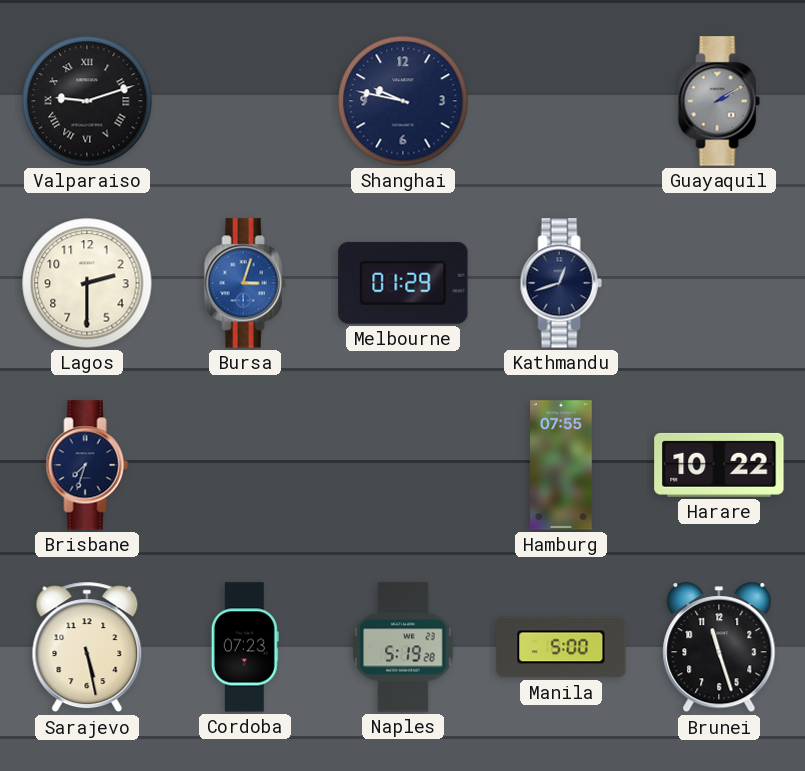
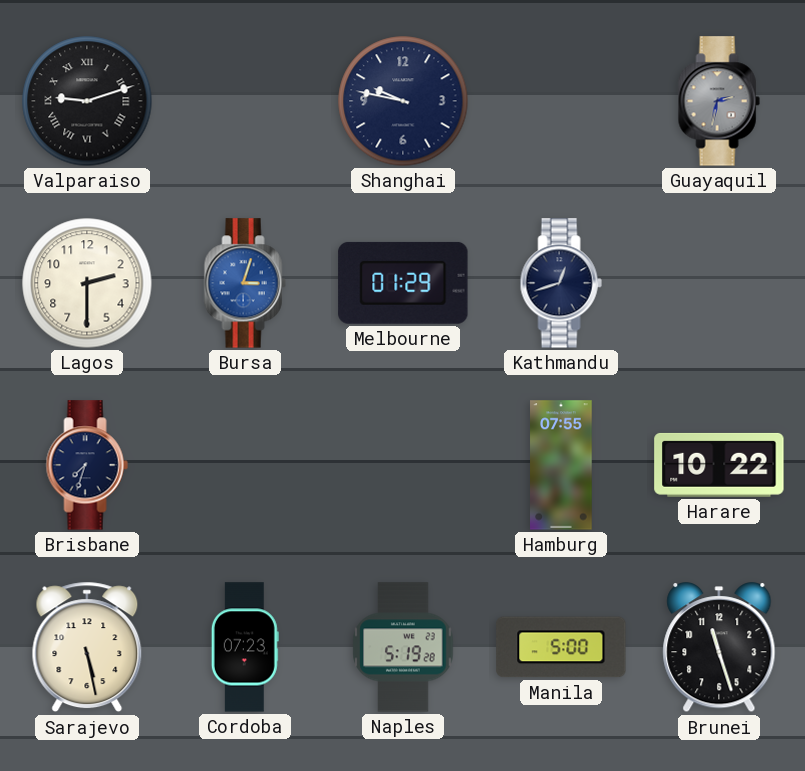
Guayaquil: 2:10 -> 2:32
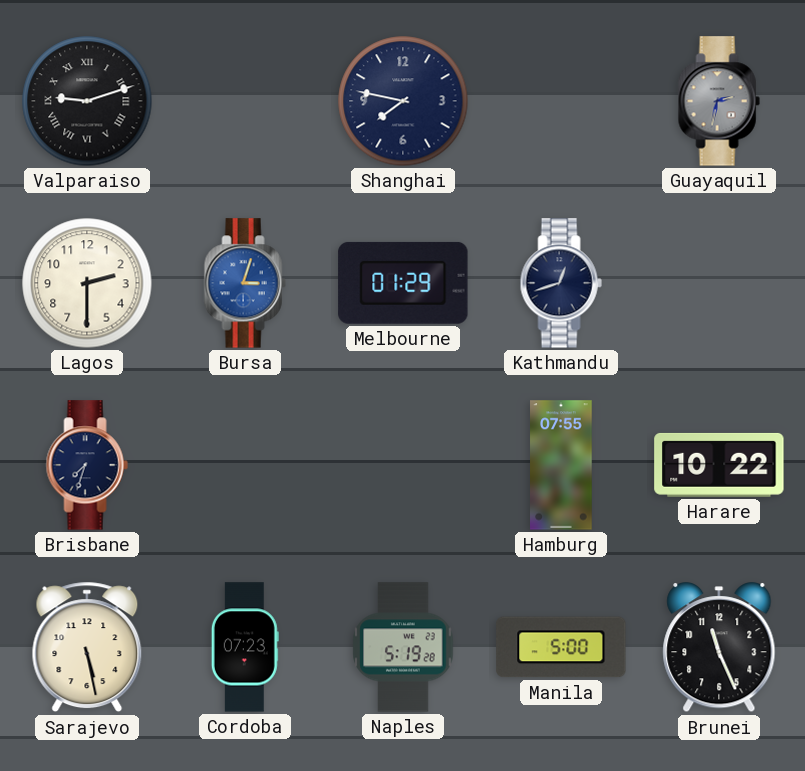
Shanghai: 9:47 -> 7:47
Brunei: 11:27 -> 11:26
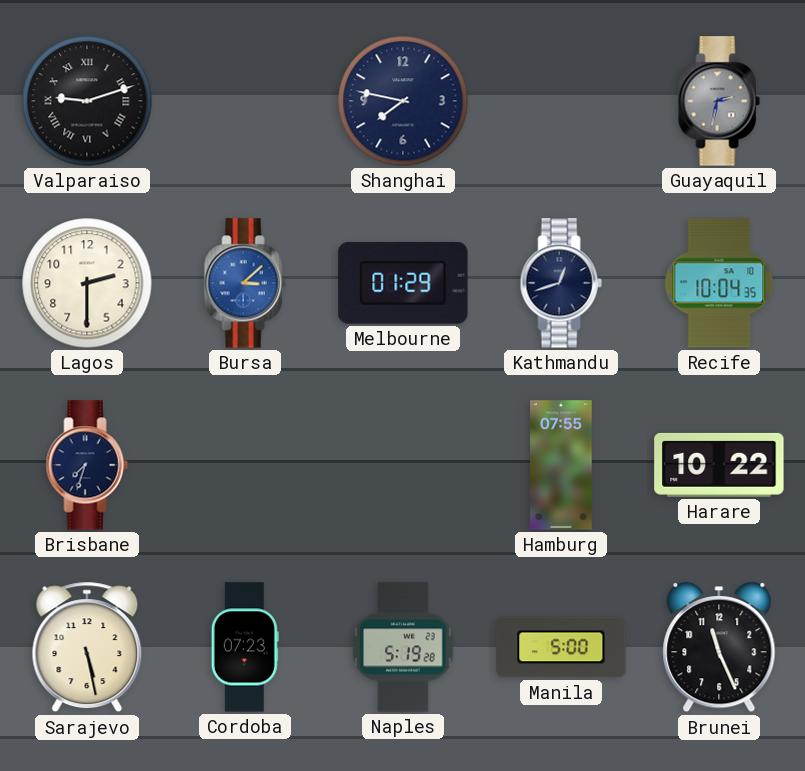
Bursa: 3:03 -> 3:08
Recife: none -> 10:04
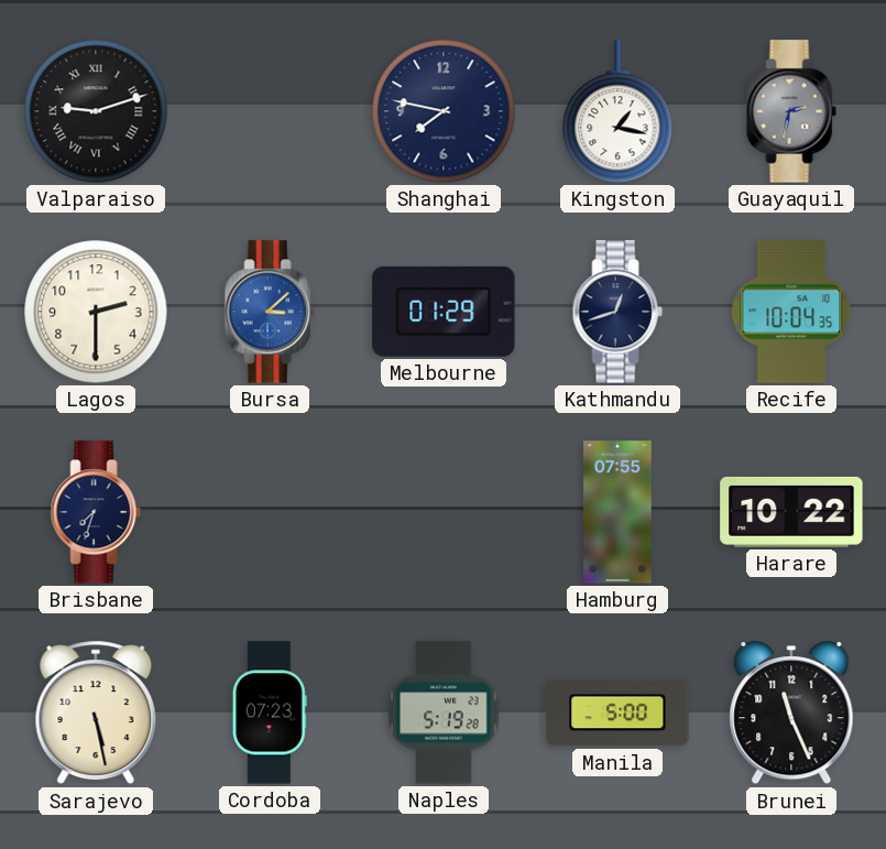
Kingston: none -> 1:17
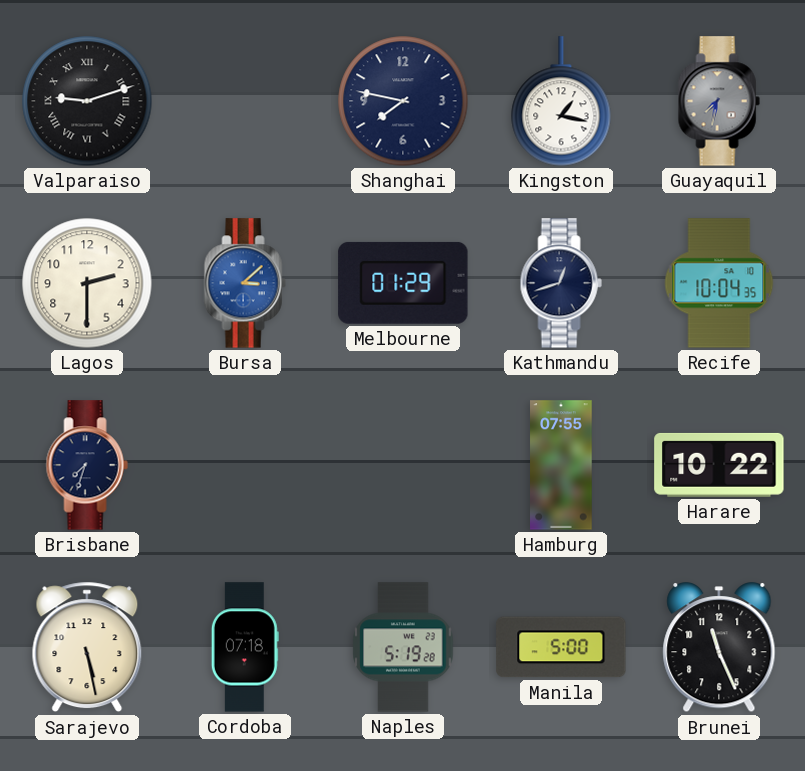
Guayaquil: 2:32 -> 7:32
Cordoba: 07:23 -> 07:18
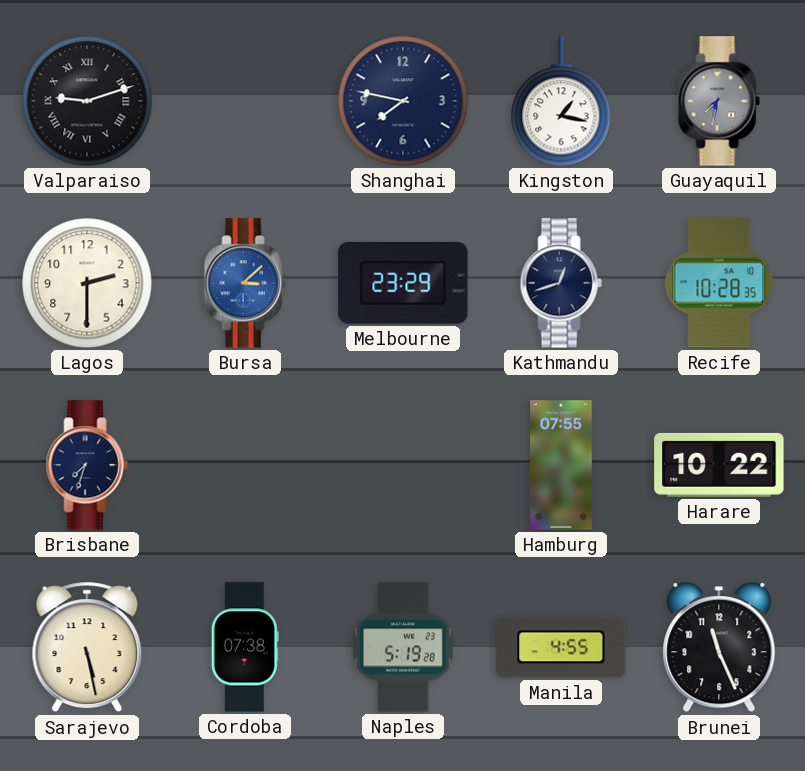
Melbourne: 01:29 -> 23:29
Recife: 10:04 -> 10:28
Cordoba: 07:18 -> 07:38
Manila: 5:00 -> 4:55
